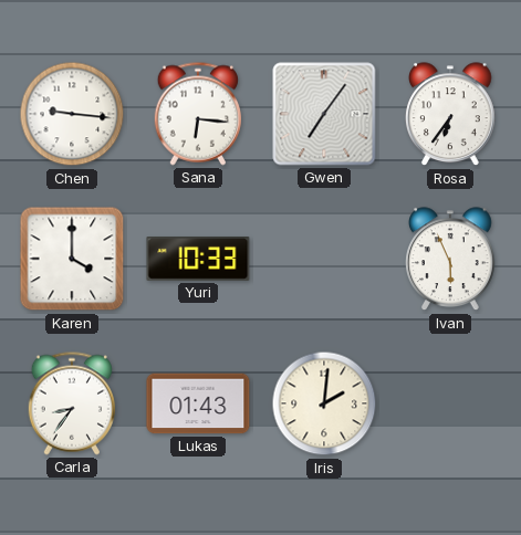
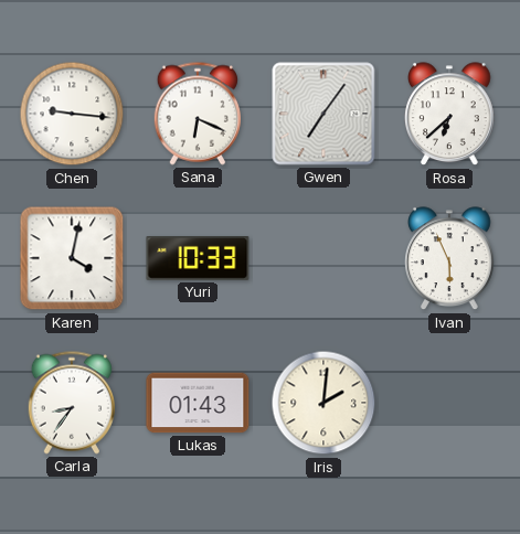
Sana: 6:16 -> 6:19
Rosa: 6:36 -> 6:38
Karen: 4:00 -> 4:02
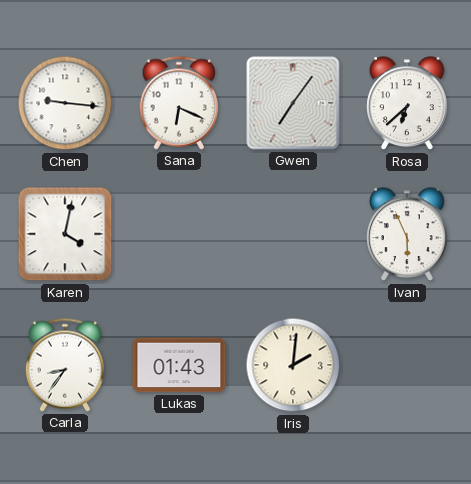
Yuri: 10:33 -> none
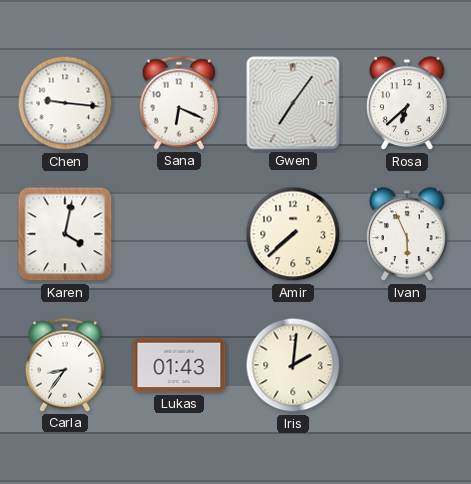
Amir: none -> 7:38
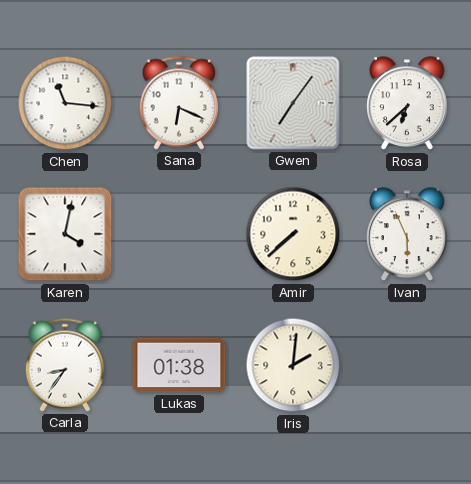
Chen: 9:16 -> 11:16
Lukas: 01:43 -> 01:38
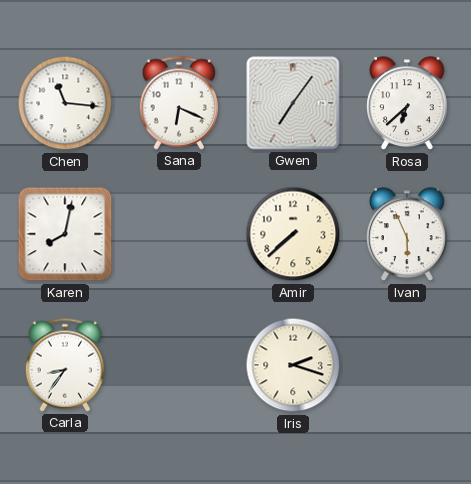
Karen: 4:02 -> 8:02
Lukas: 01:38 -> none
Iris: 2:01 -> 2:18
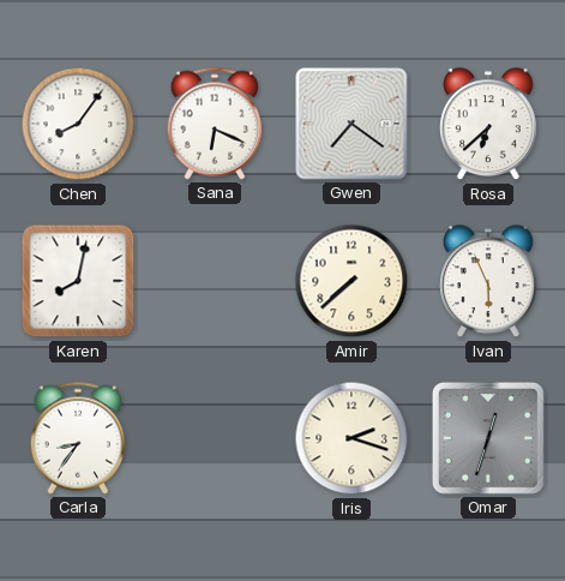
Chen: 11:16 -> 8:06
Gwen: 7:06 -> 7:21
Omar: none -> 12:33
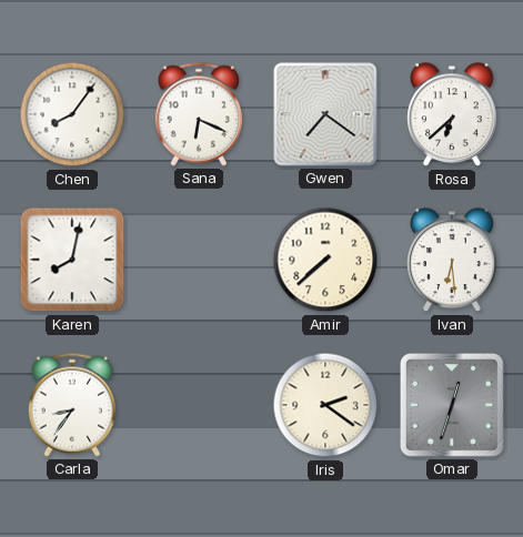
Ivan: 5:56 -> 6:29
Iris: 2:18 -> 2:21
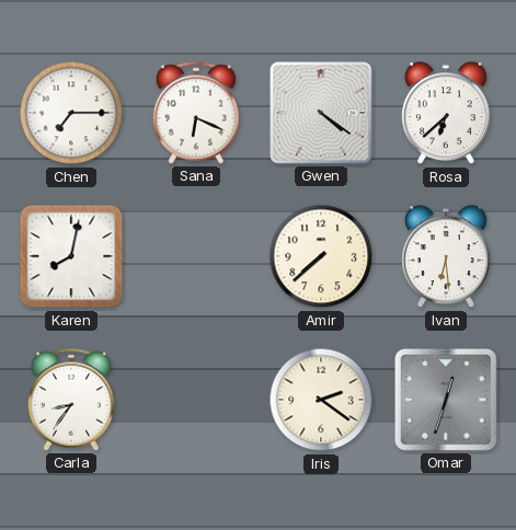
Chen: 8:06 -> 7:15
Gwen: 7:21 -> 4:21
